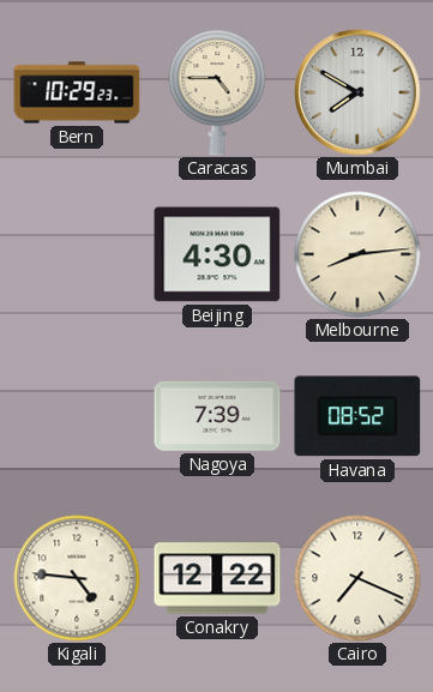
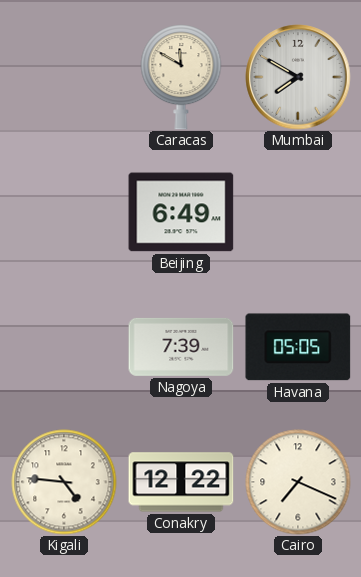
Bern: 10:29 -> none
Caracas: 4:45 -> 11:50
Beijing: 4:30 -> 6:49
Melbourne: 8:14 -> none
Havana: 08:52 -> 05:05
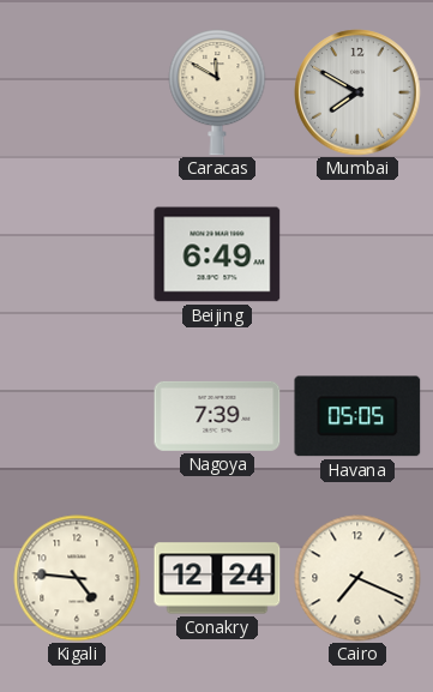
Conakry: 12:22 -> 12:24
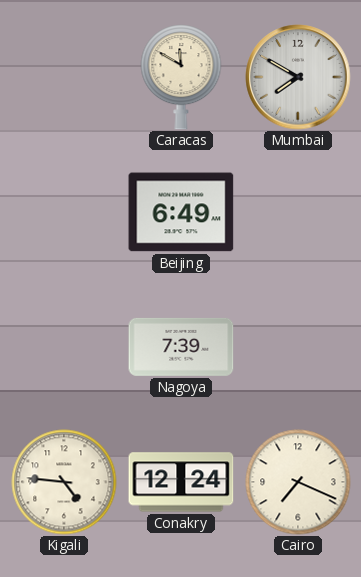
Havana: 05:05 -> none
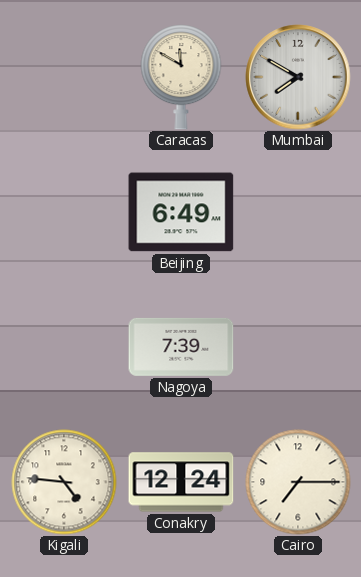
Cairo: 7:19 -> 7:15
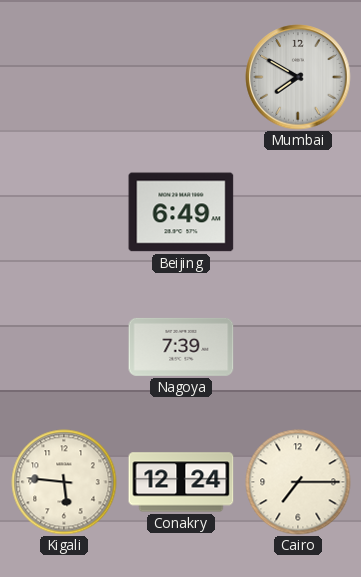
Caracas: 11:50 -> none
Kigali: 4:46 -> 5:46
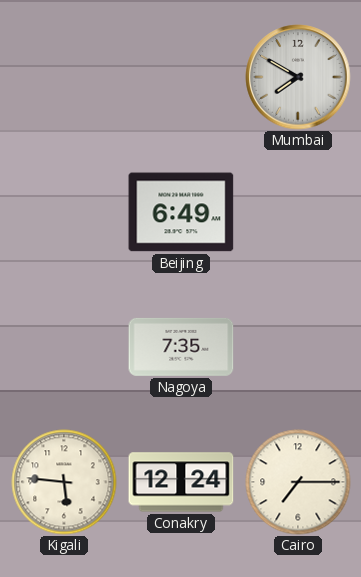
Nagoya: 7:39 -> 7:35
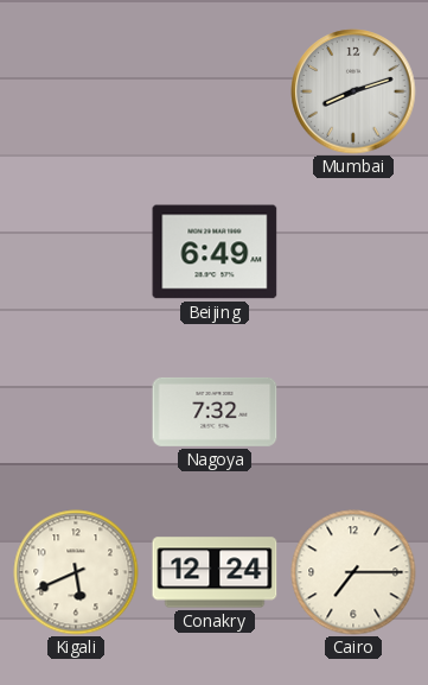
Mumbai: 7:50 -> 8:12
Nagoya: 7:35 -> 7:32
Kigali: 5:46 -> 5:41
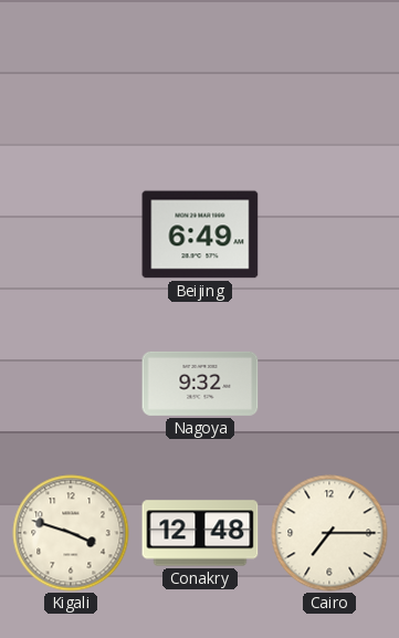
Mumbai: 8:12 -> none
Nagoya: 7:32 -> 9:32
Kigali: 5:41 -> 3:48
Conakry: 12:24 -> 12:48
